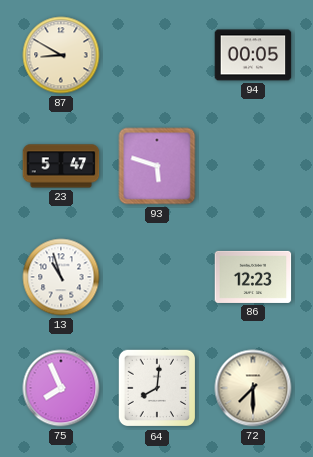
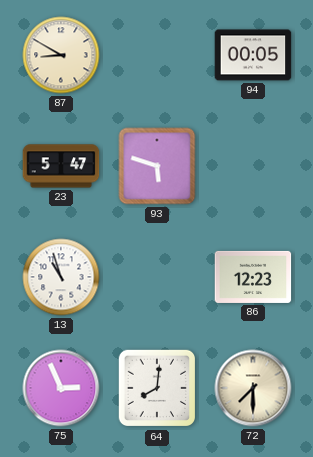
75: 7:56 -> 2:56
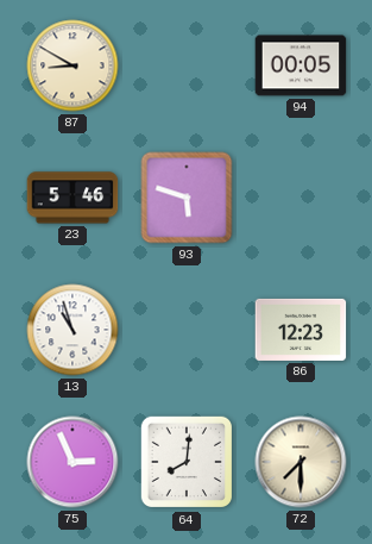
23: 5:47 -> 5:46
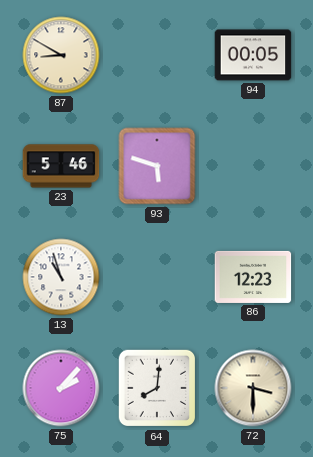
75: 2:56 -> 2:07
72: 7:30 -> 3:30
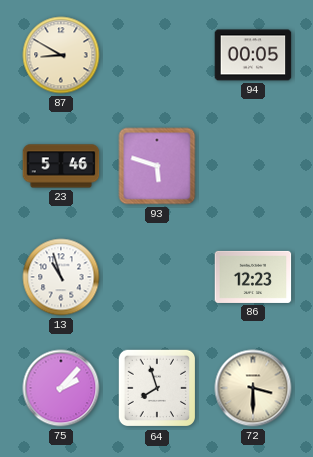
64: 8:01 -> 7:57
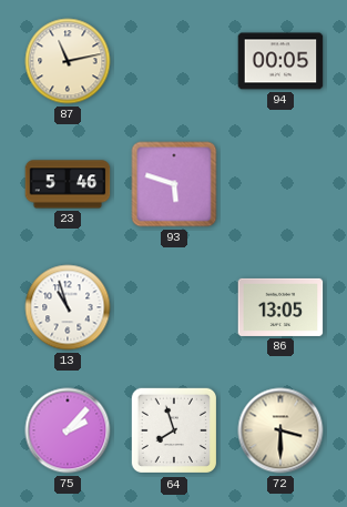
87: 8:50 -> 11:13
86: 12:23 -> 13:05
